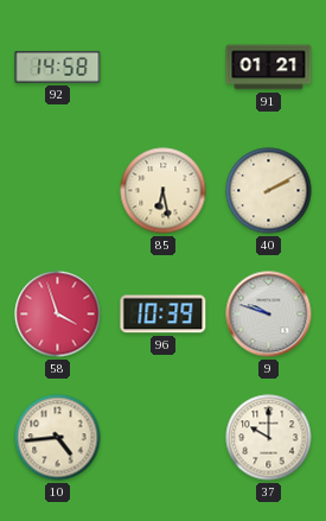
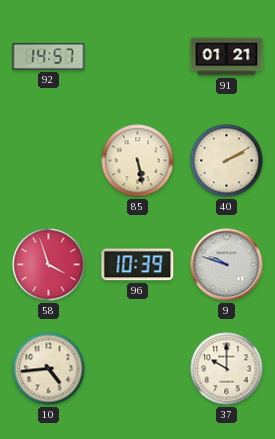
92: 14:58 -> 14:57
85: 6:28 -> 5:28
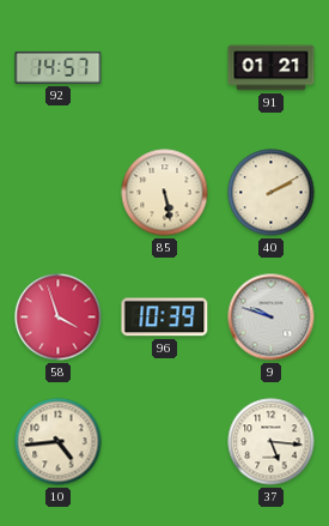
37: 10:00 -> 5:16
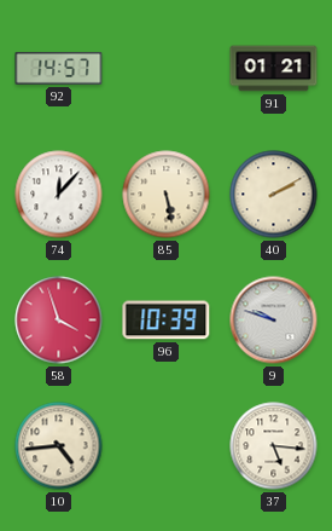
74: none -> 12:07
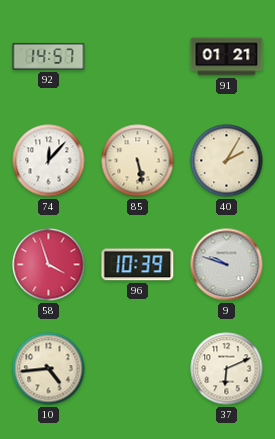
40: 2:10 -> 2:05
37: 5:16 -> 6:11
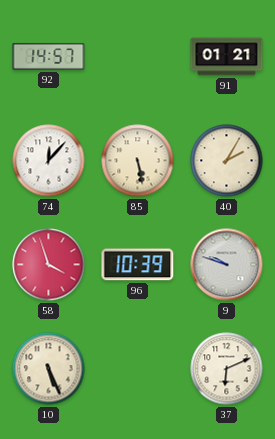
10: 4:44 -> 5:26
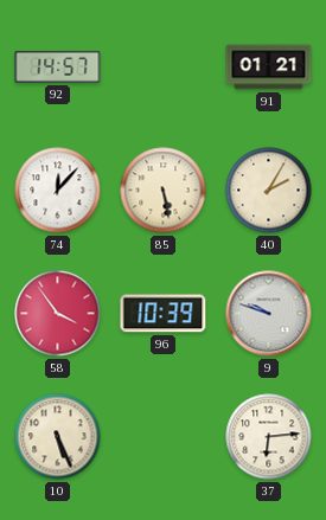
58: 3:57 -> 3:54
37: 6:11 -> 6:14
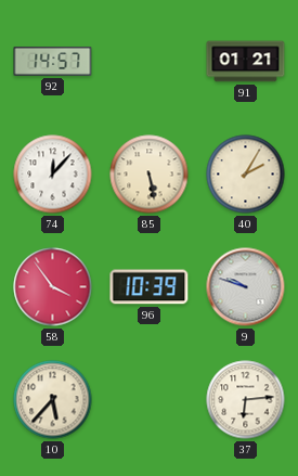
10: 5:26 -> 5:37
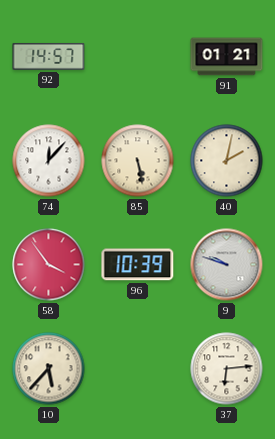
40: 2:05 -> 2:02
